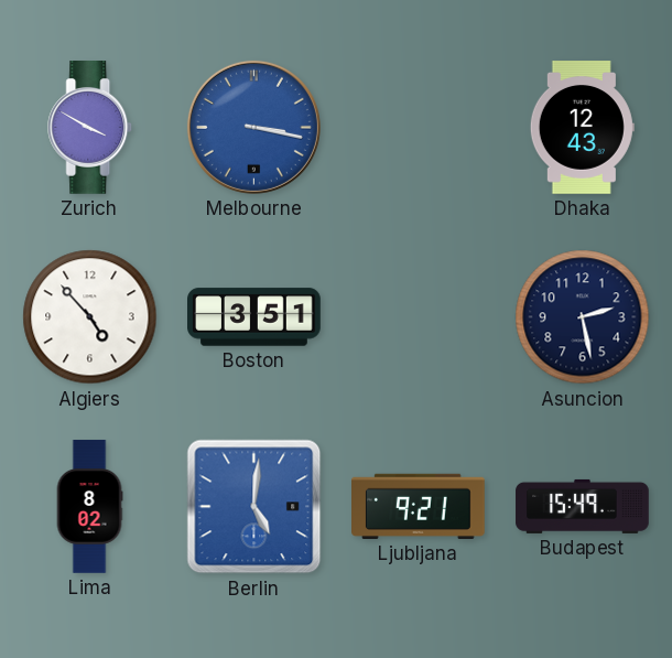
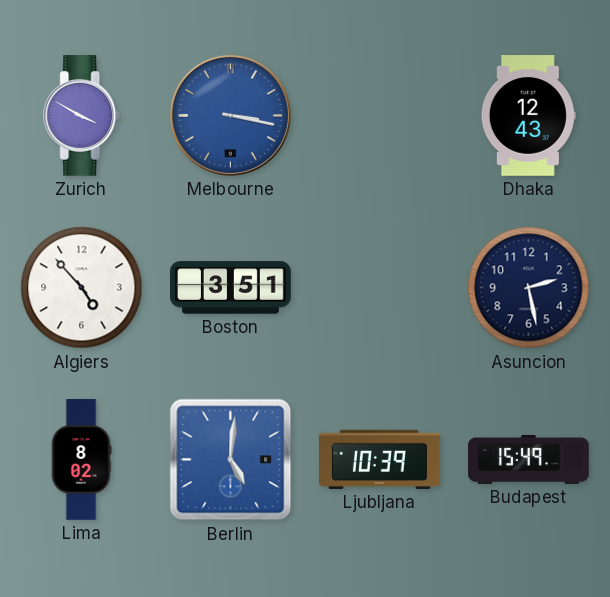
Ljubljana: 9:21 -> 10:39
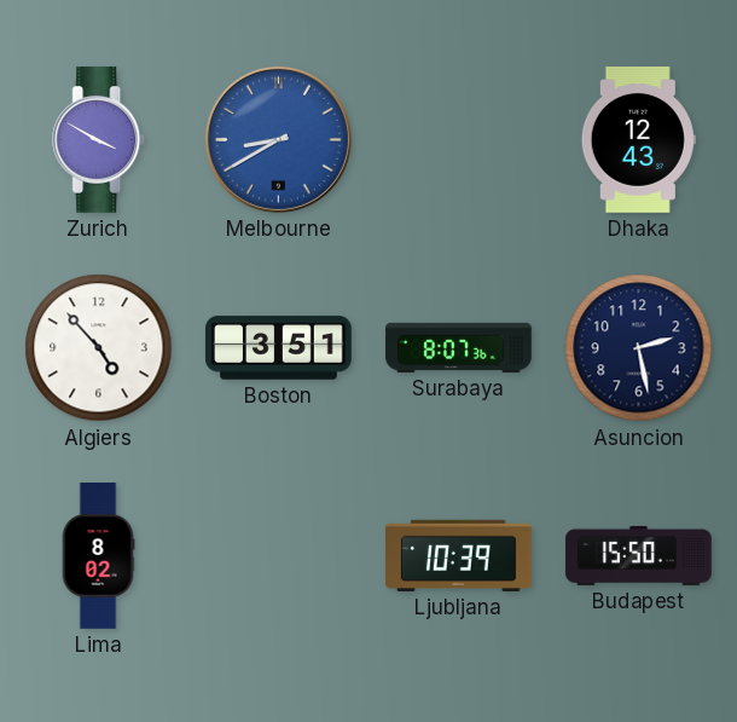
Melbourne: 3:17 -> 8:40
Surabaya: none -> 8:07
Berlin: 5:01 -> none
Budapest: 15:49 -> 15:50
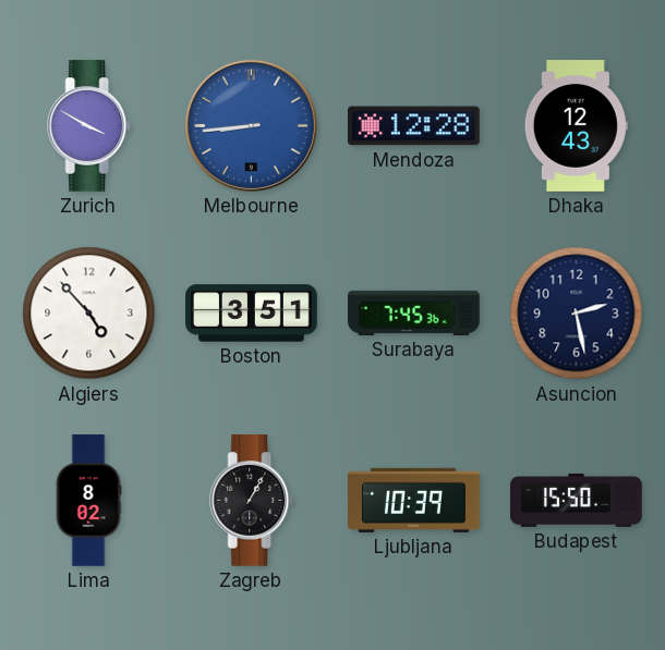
Melbourne: 8:40 -> 8:44
Mendoza: none -> 12:28
Surabaya: 8:07 -> 7:45
Zagreb: none -> 1:05
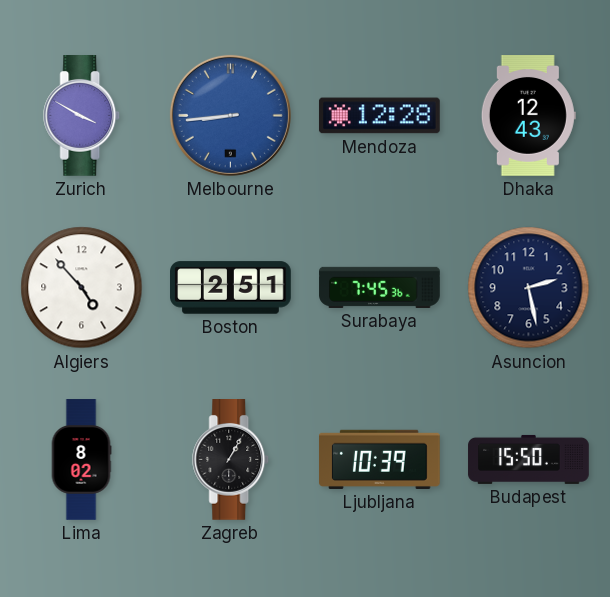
Boston: 3:51 -> 2:51
